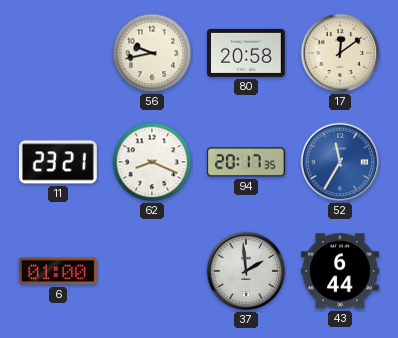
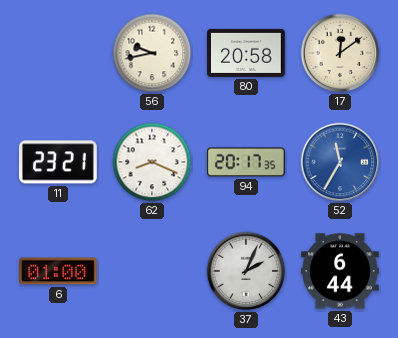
37: 1:59 -> 2:04
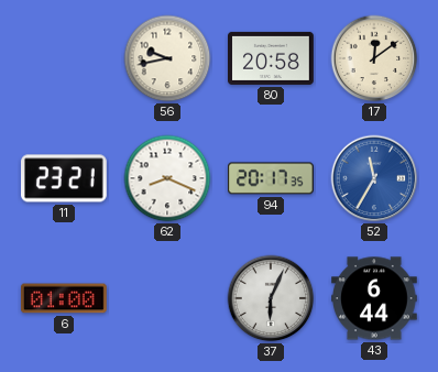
37: 2:04 -> 6:04
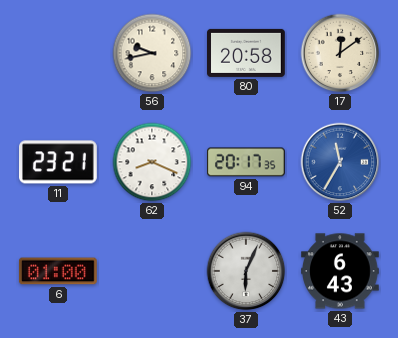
43: 6:44 -> 6:43
